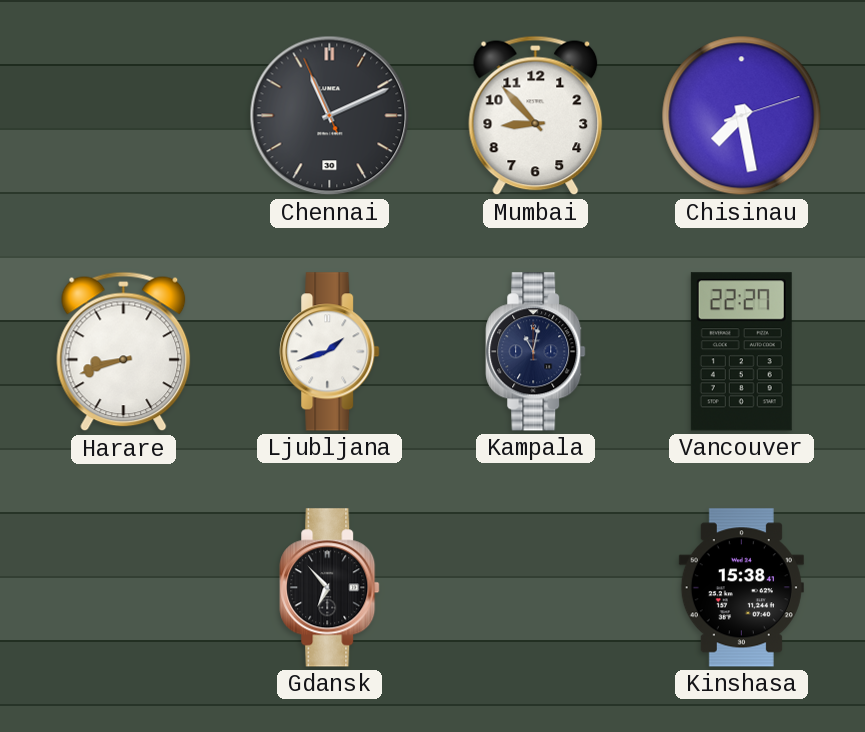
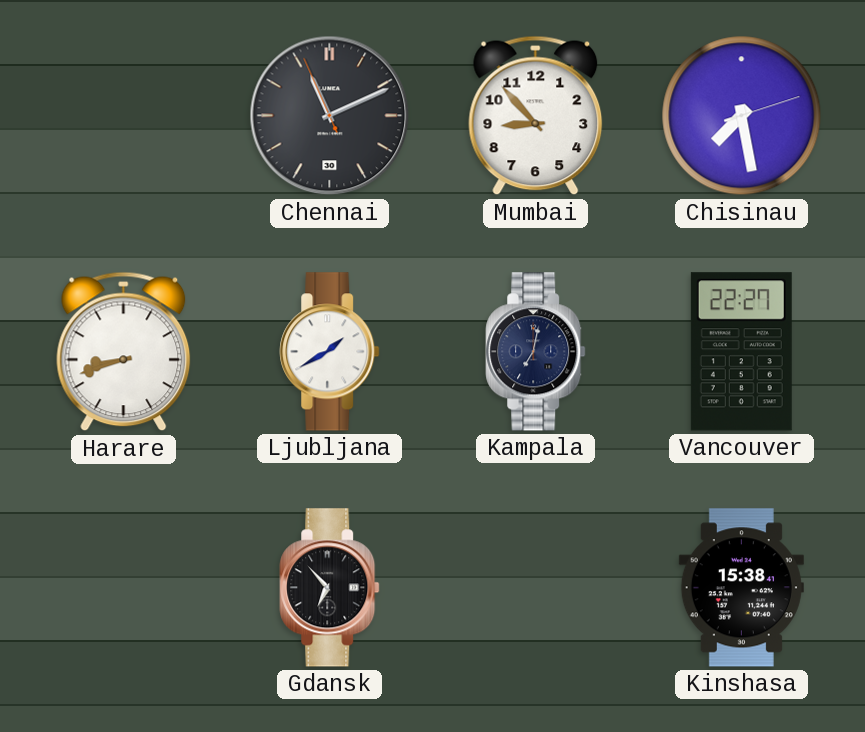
Ljubljana: 1:42 -> 1:40
Kampala: 11:02 -> 7:02
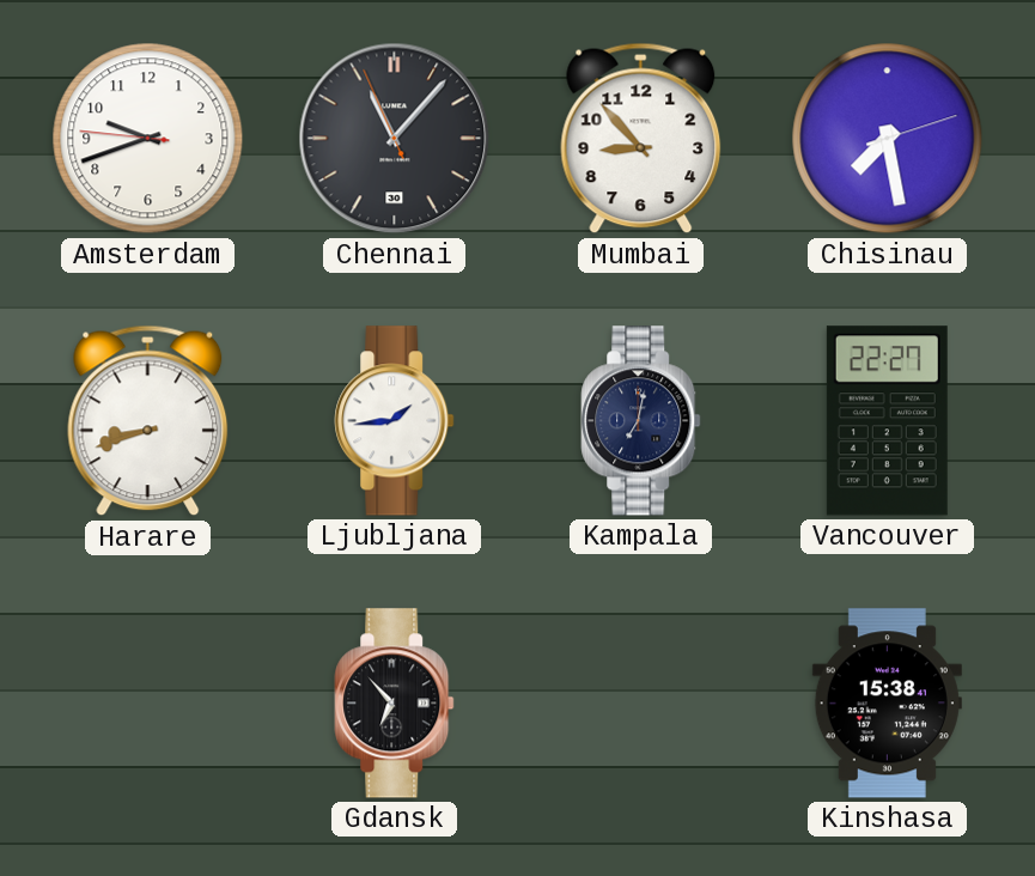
Amsterdam: none -> 9:41
Chennai: 11:10 -> 11:06
Ljubljana: 1:40 -> 1:44
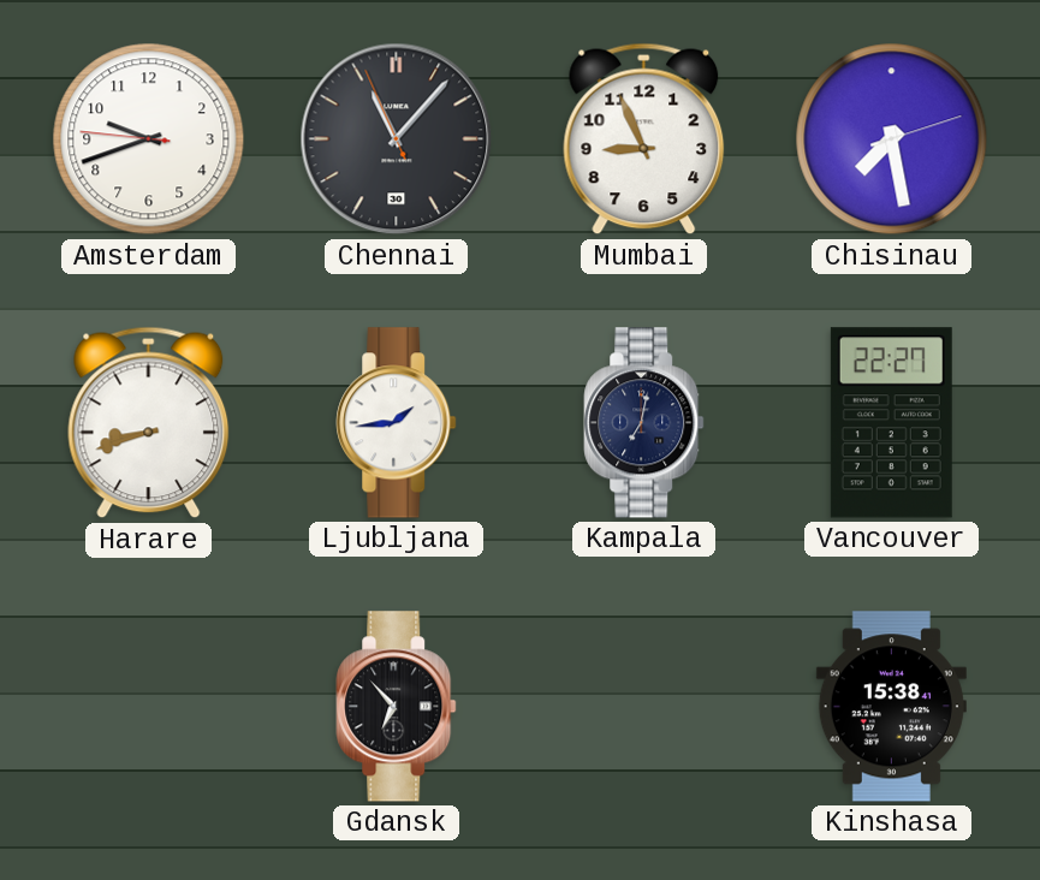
Mumbai: 8:53 -> 8:56
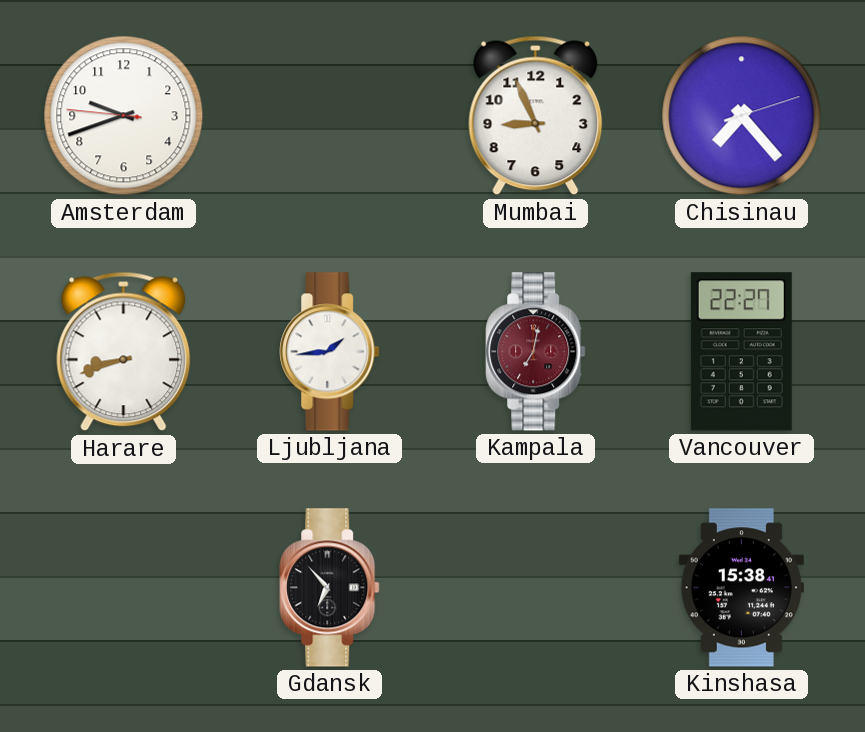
Chennai: 11:06 -> none
Chisinau: 7:28 -> 7:23
Kampala dial: navy -> burgundy
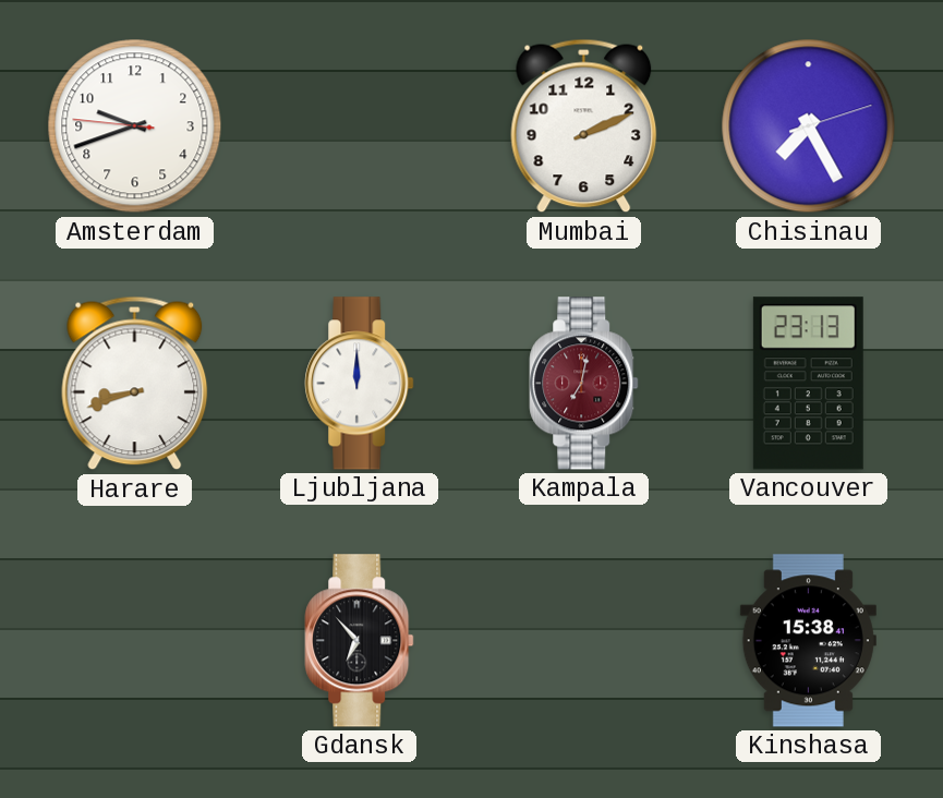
Mumbai: 8:56 -> 2:11
Chisinau: 7:23 -> 7:25
Ljubljana: 1:44 -> 12:00
Vancouver: 22:27 -> 23:13
